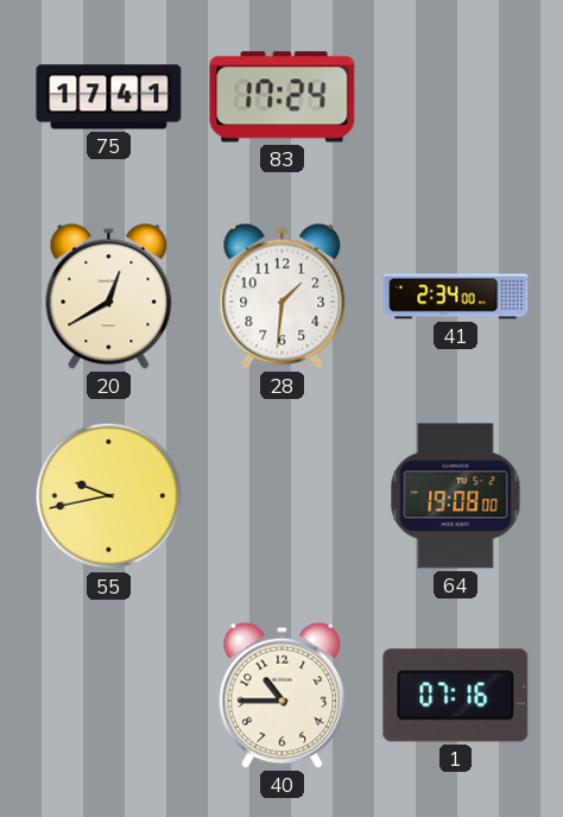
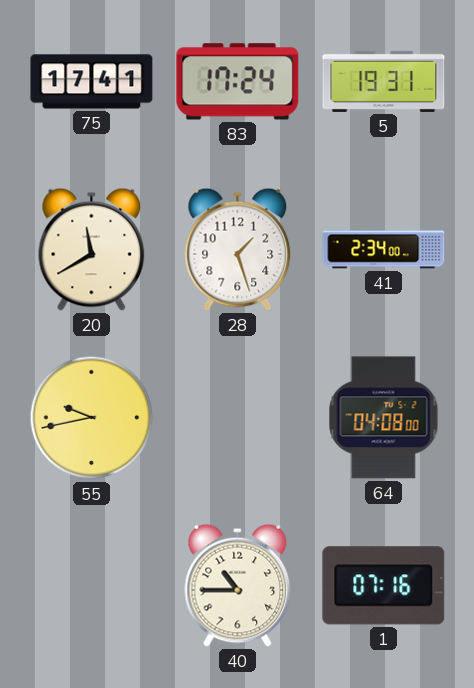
5: none -> 19:31
20: 12:40 -> 11:40
28: 1:31 -> 1:27
64: 19:08 -> 04:08
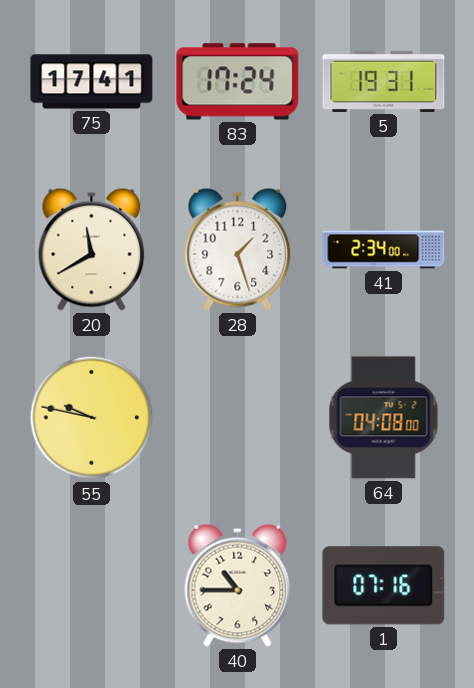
55: 9:43 -> 9:47
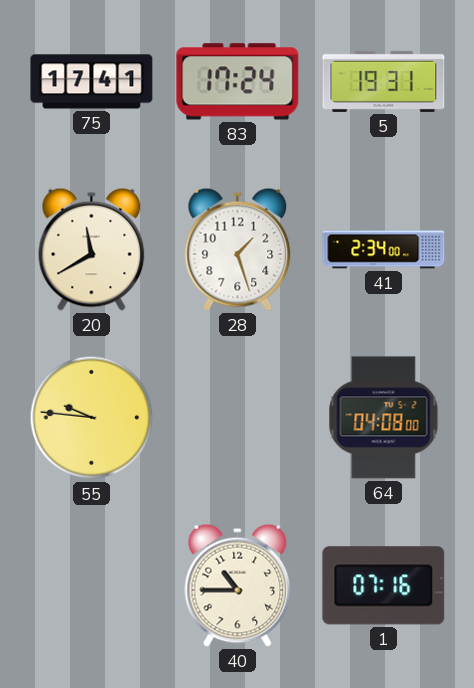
55: 9:47 -> 9:46
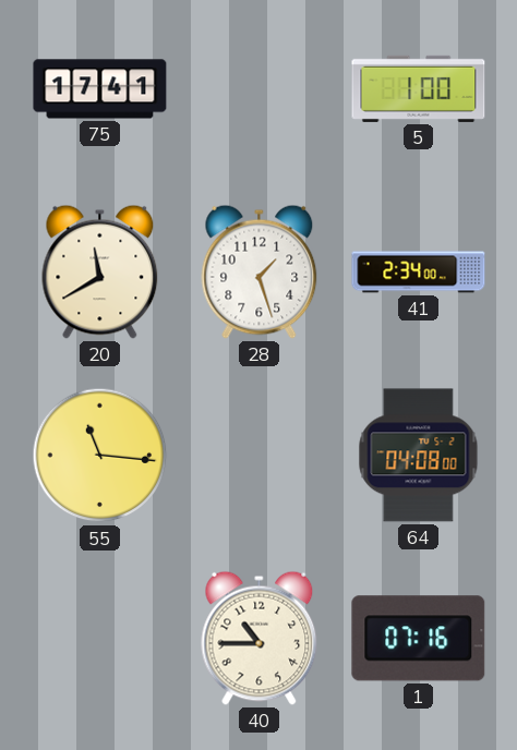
83: 17:24 -> none
5: 19:31 -> 1:00
55: 9:46 -> 11:16
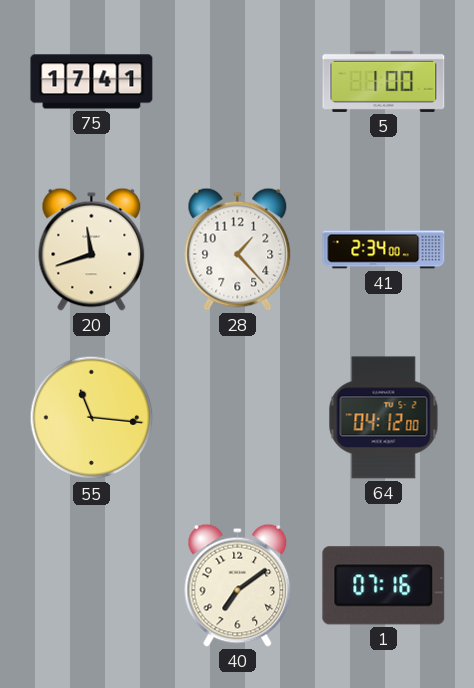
20: 11:40 -> 11:42
28: 1:27 -> 1:23
64: 04:08 -> 04:12
40: 10:45 -> 7:09
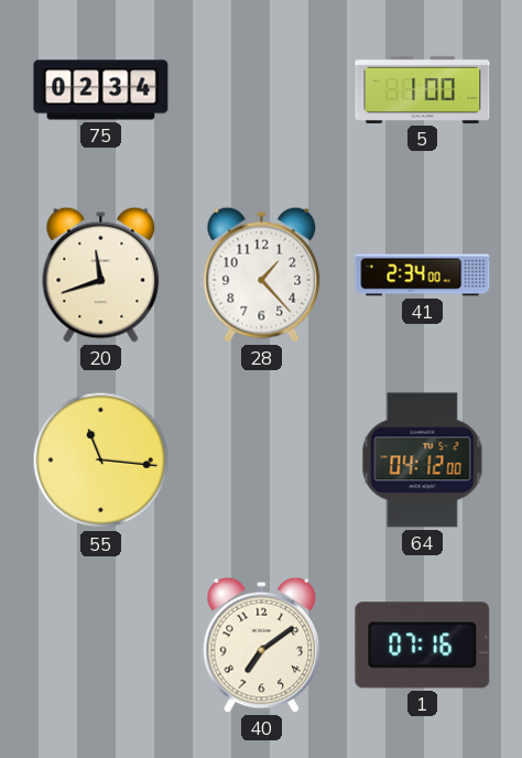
75: 17:41 -> 02:34
